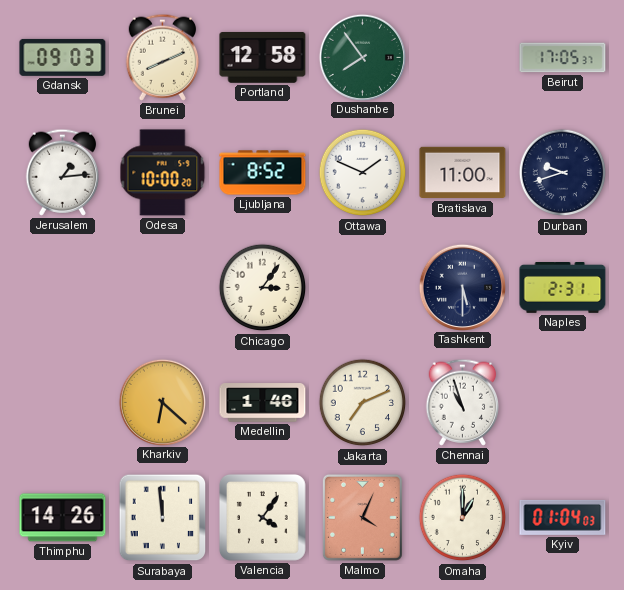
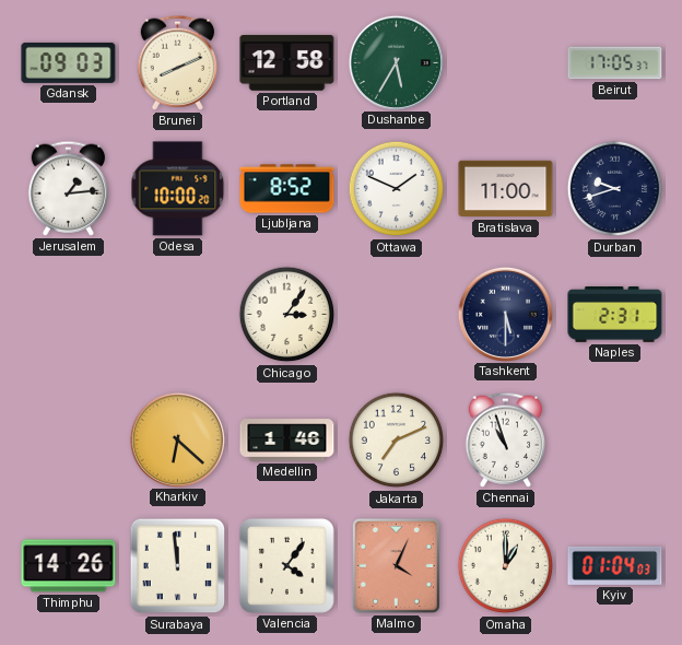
Dushanbe: 7:54 -> 5:35
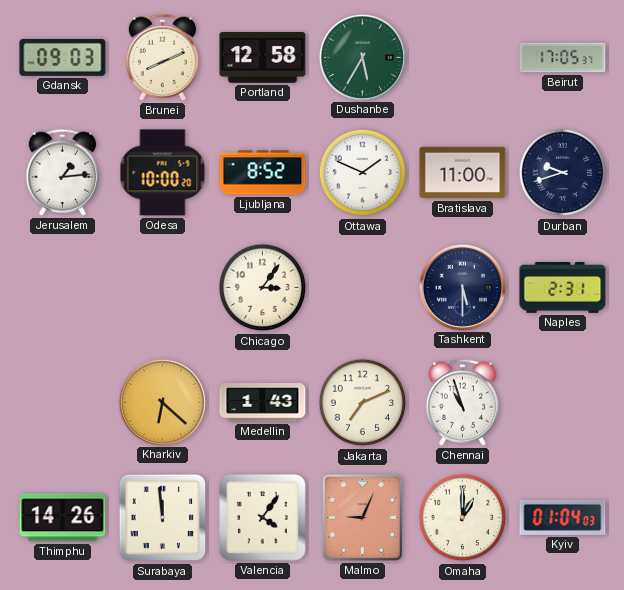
Medellin: 1:46 -> 1:43
Malmo: 4:04 -> 9:04
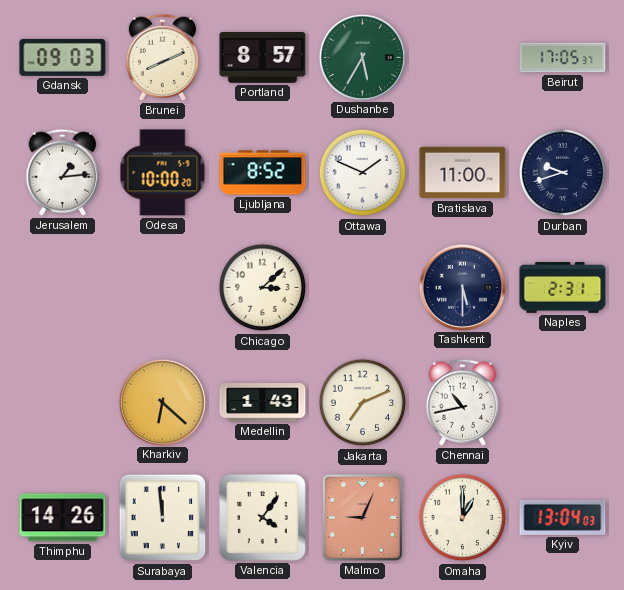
Portland: 12:58 -> 8:57
Chicago: 3:06 -> 3:08
Chennai: 10:57 -> 10:43
Kyiv: 01:04 -> 13:04
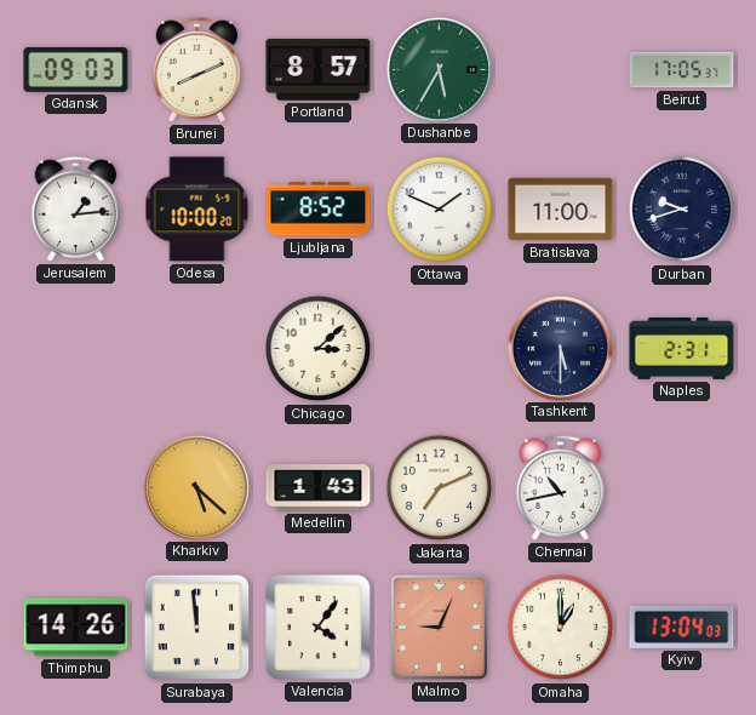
Kharkiv: 6:22 -> 5:22
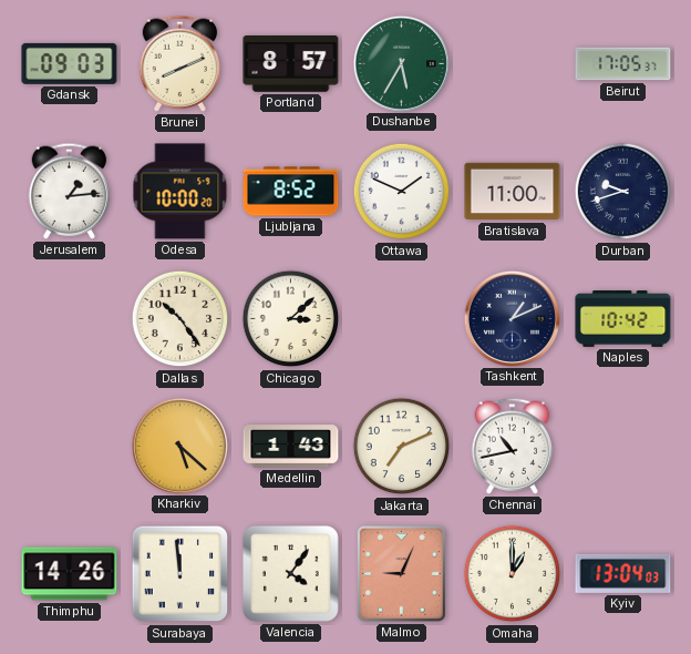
Dallas: none -> 10:24
Tashkent: 5:30 -> 1:11
Naples: 2:31 -> 10:42
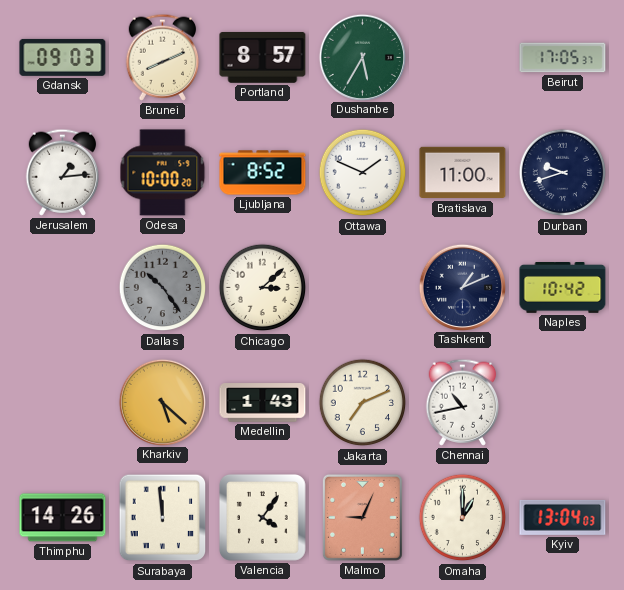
Dallas dial: cream -> grey
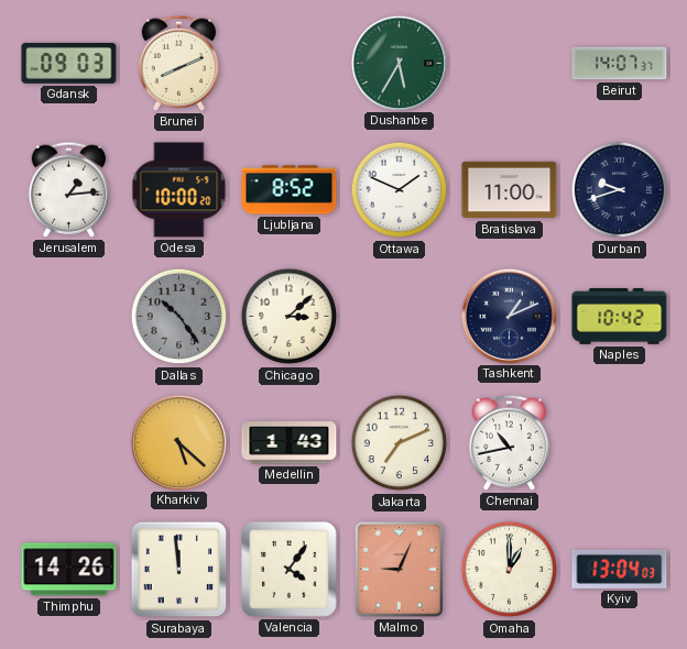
Portland: 8:57 -> none
Beirut: 17:05 -> 14:07
